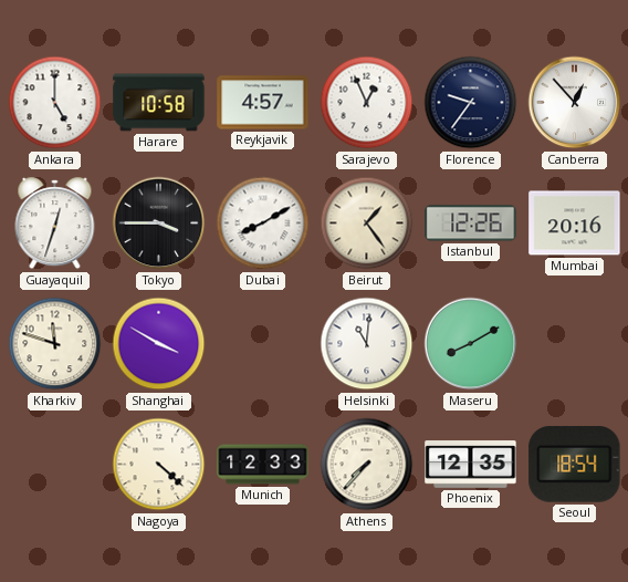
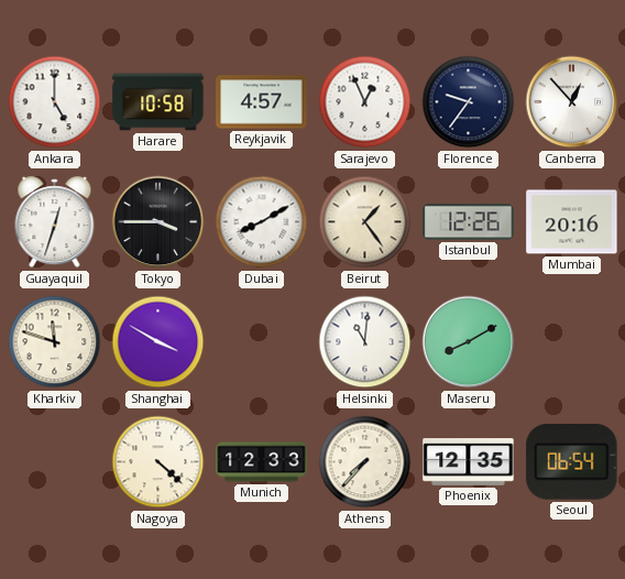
Seoul: 18:54 -> 06:54
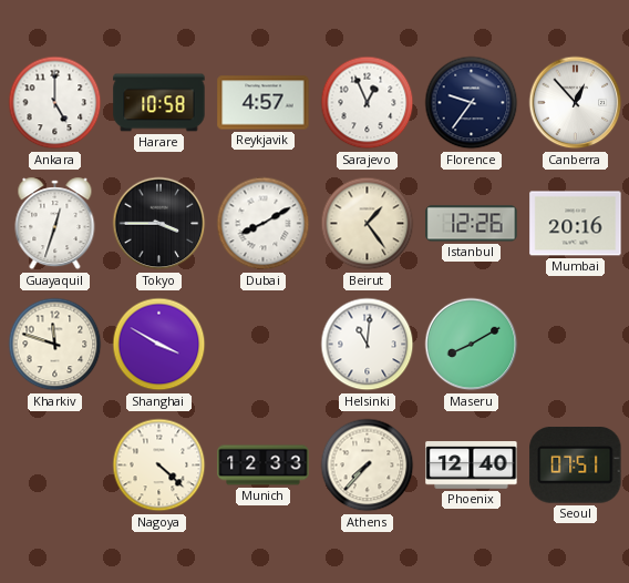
Phoenix: 12:35 -> 12:40
Seoul: 06:54 -> 07:51
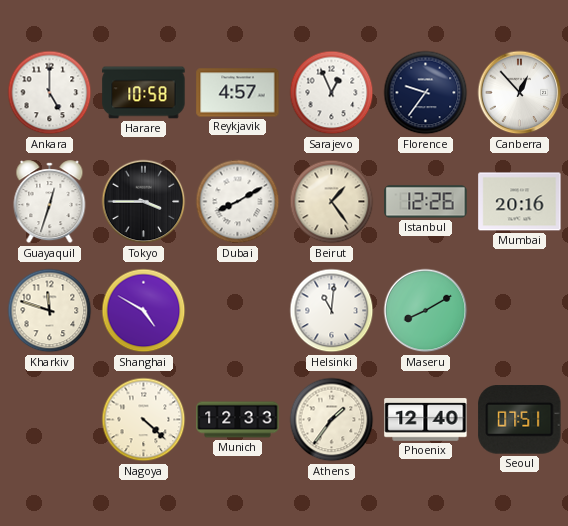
Shanghai: 3:50 -> 4:50
Athens: 7:37 -> 1:36
